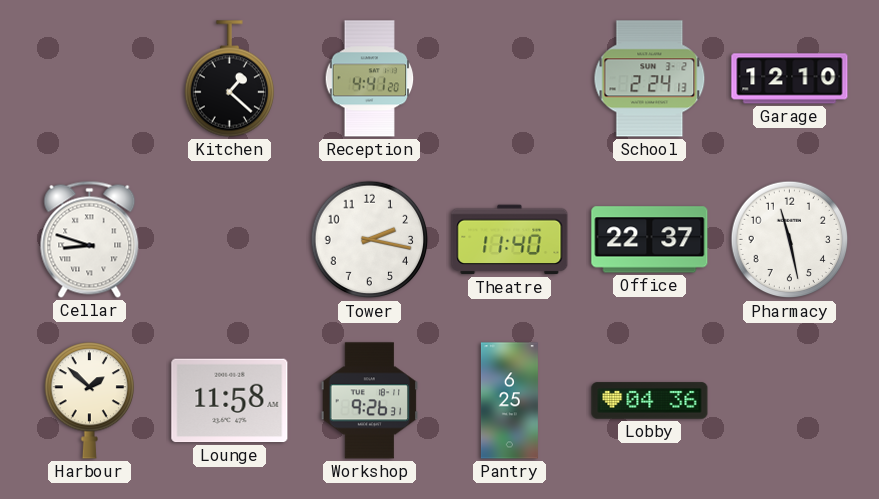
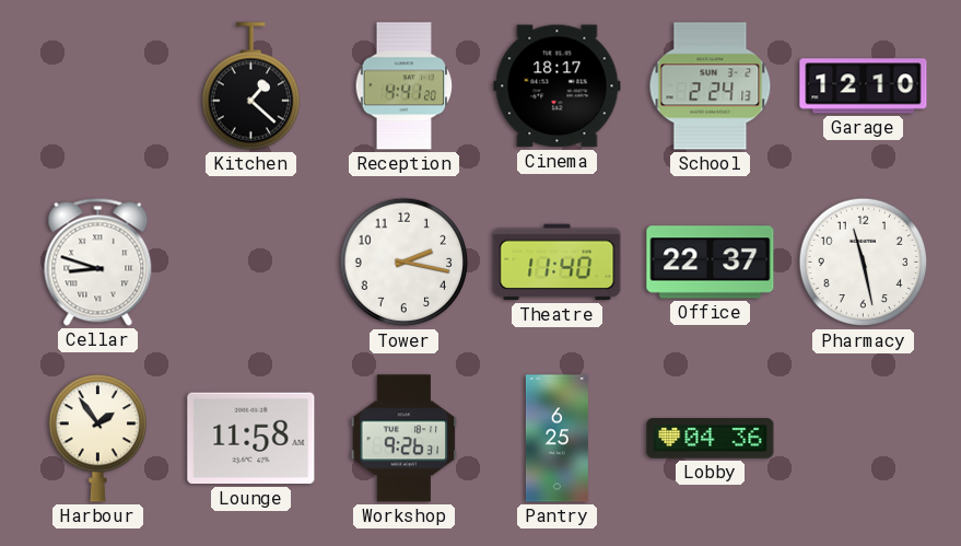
Cinema: none -> 18:17
Harbour: 1:52 -> 1:54
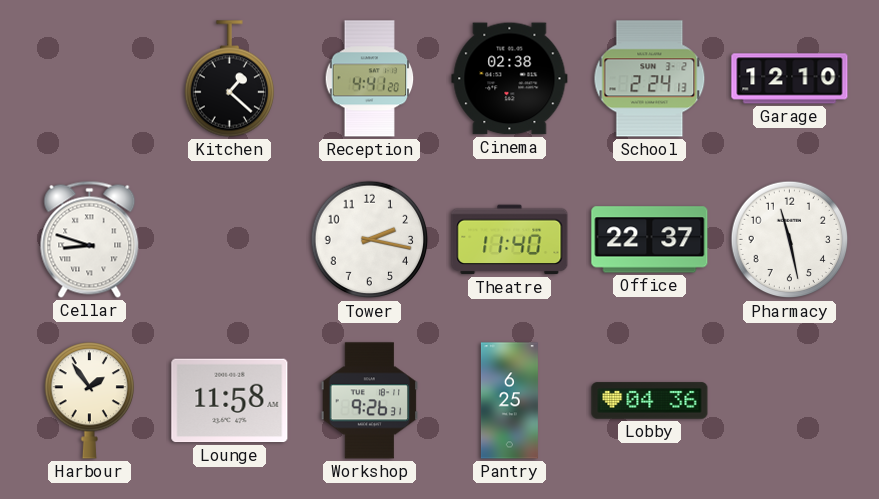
Cinema: 18:17 -> 02:38
